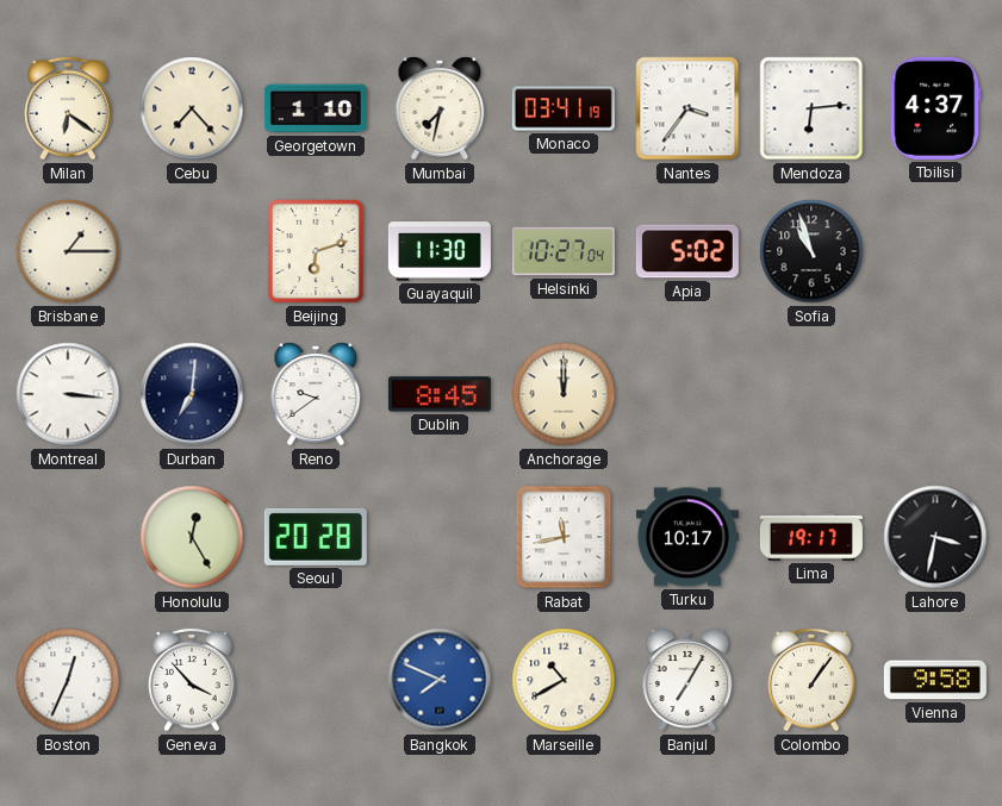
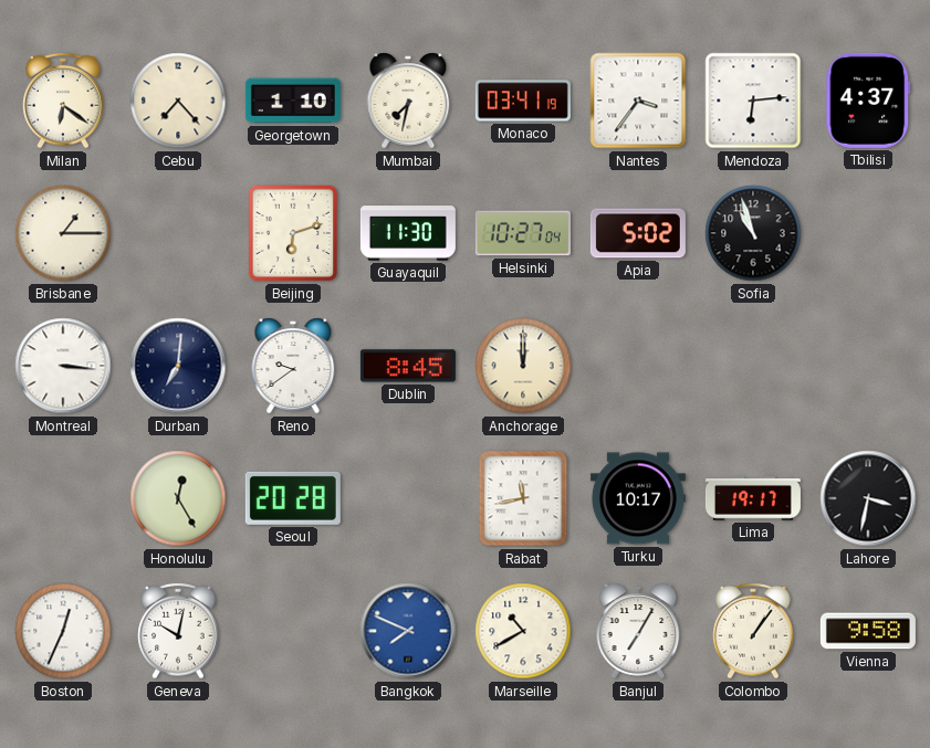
Geneva: 3:53 -> 10:02
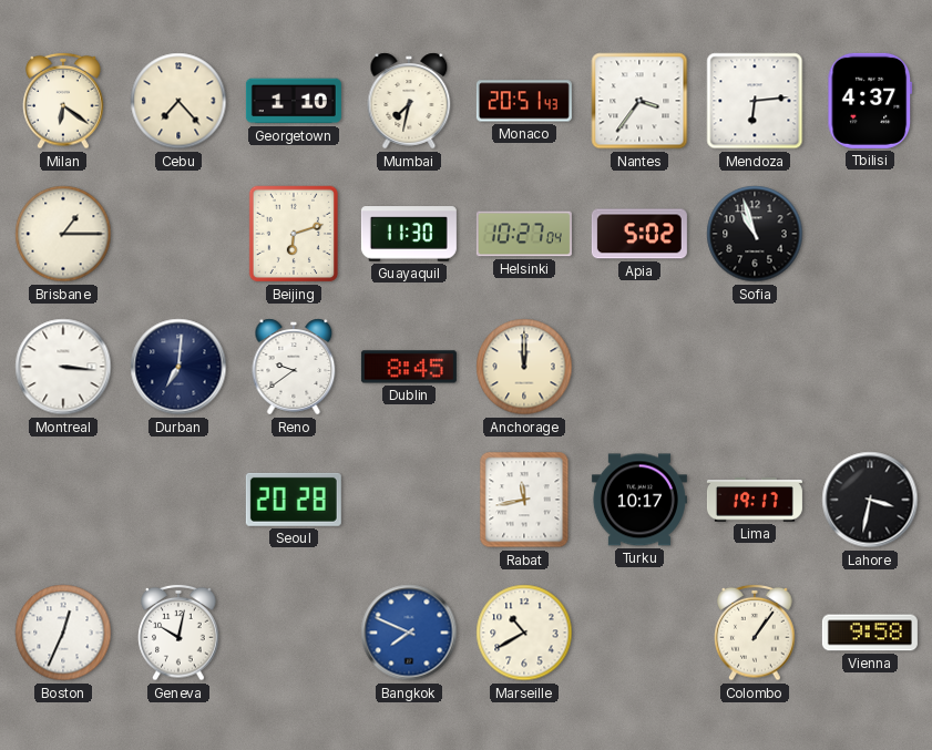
Monaco: 03:41 -> 20:51
Honolulu: 12:25 -> none
Banjul: 7:05 -> none
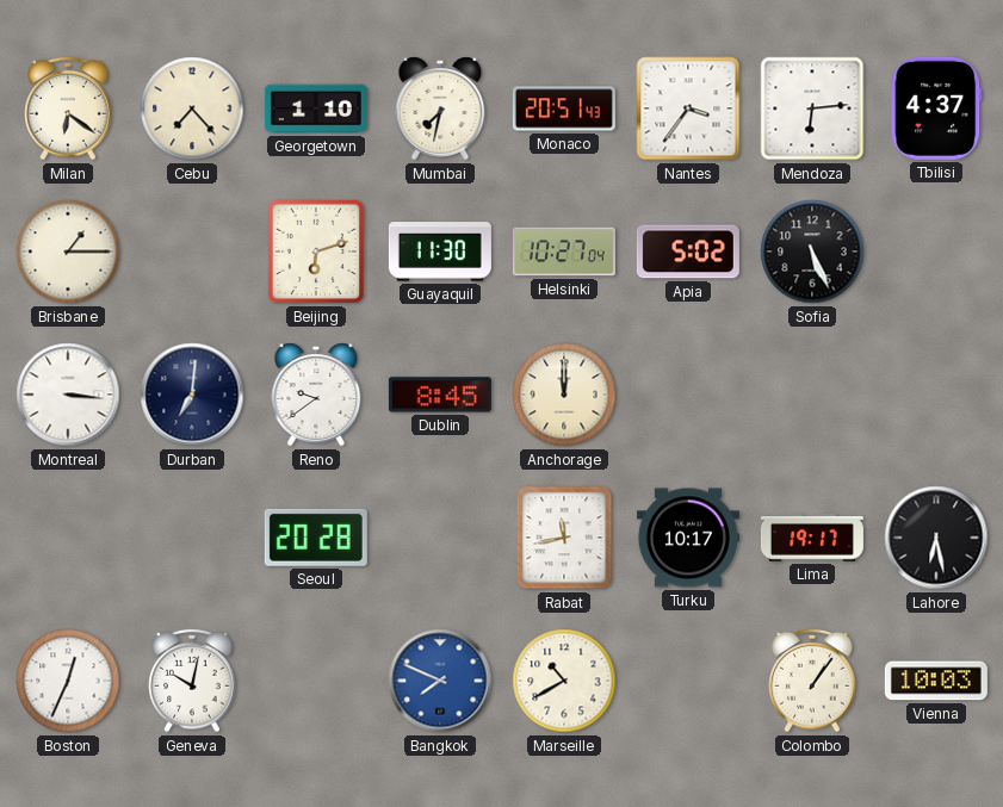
Sofia: 10:57 -> 5:26
Lahore: 3:32 -> 6:28
Vienna: 9:58 -> 10:03
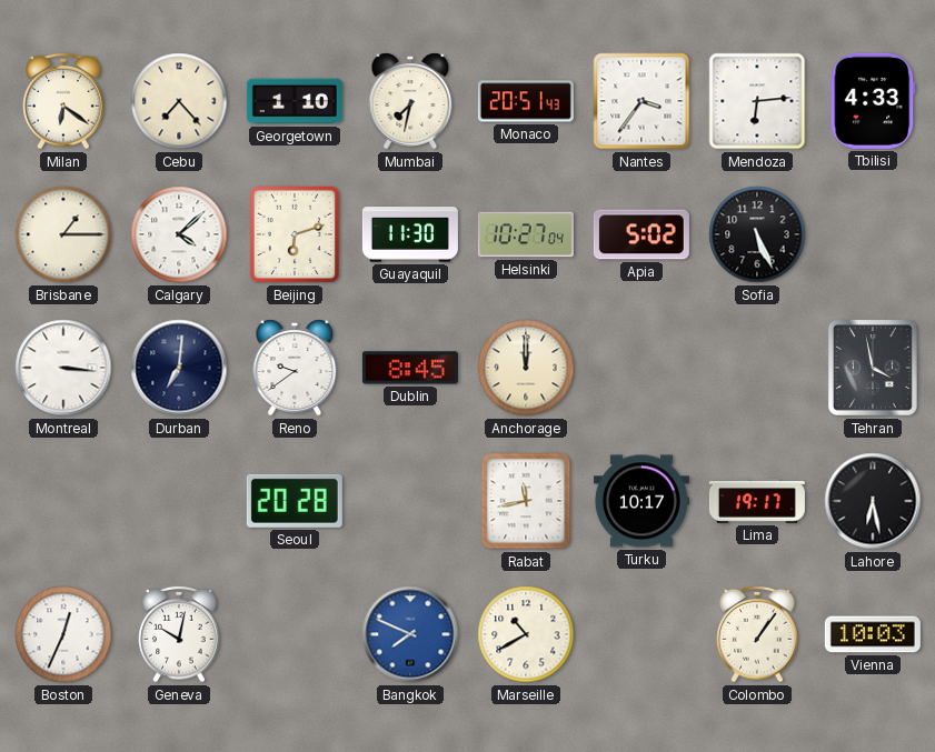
Tbilisi: 4:37 -> 4:33
Calgary: none -> 4:08
Tehran: none -> 3:58
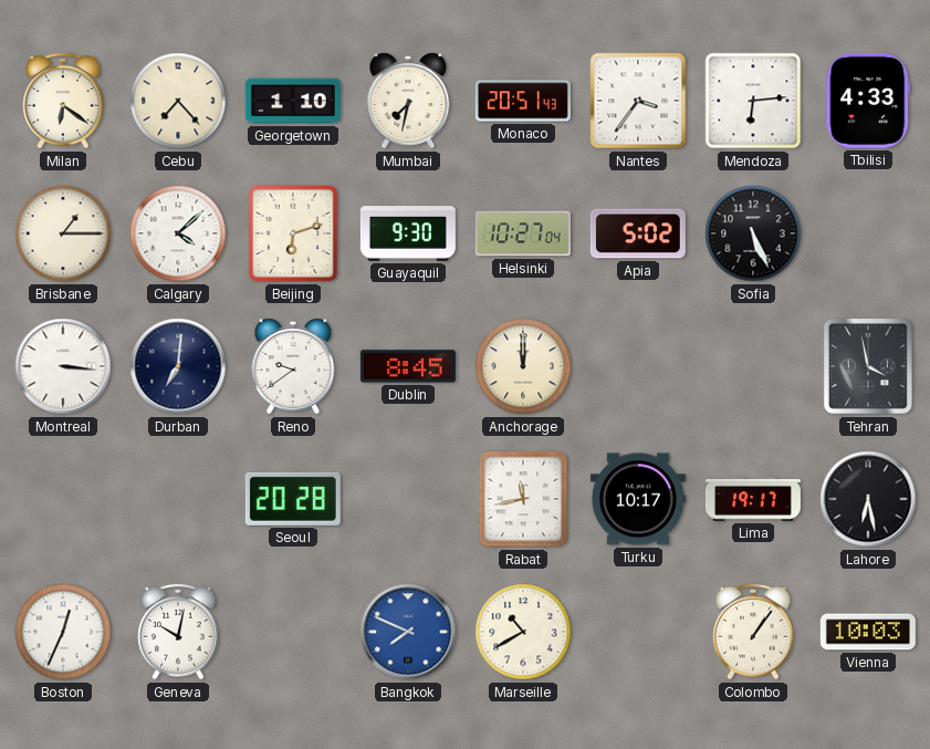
Guayaquil: 11:30 -> 9:30
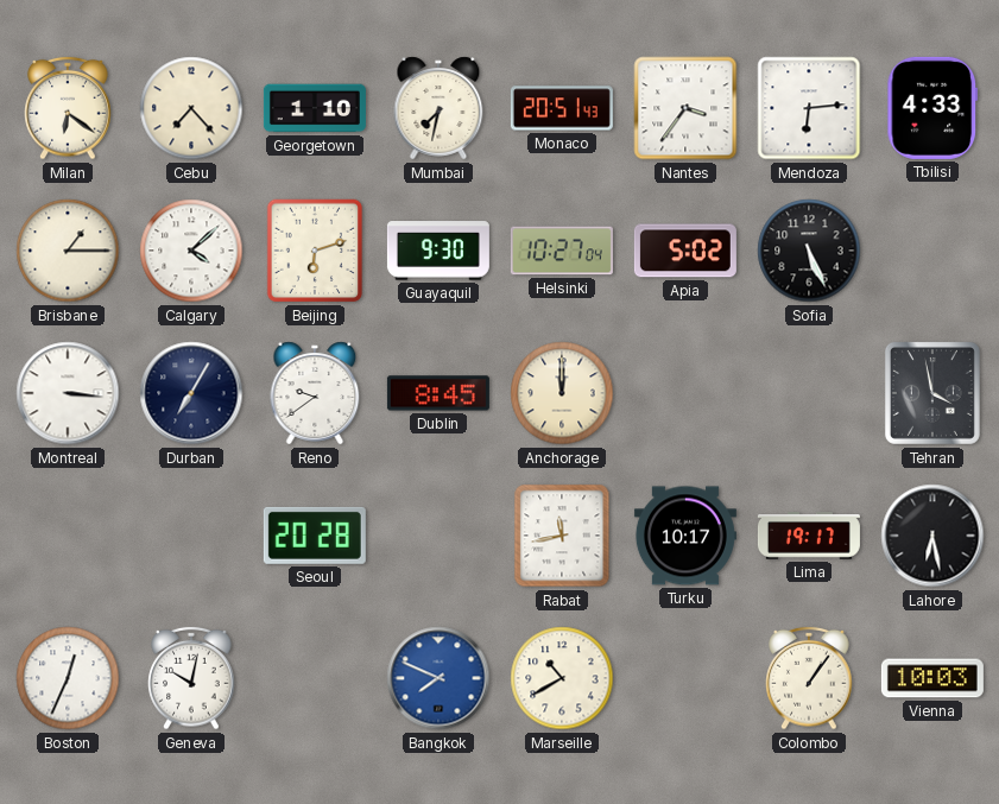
Durban: 7:01 -> 7:05
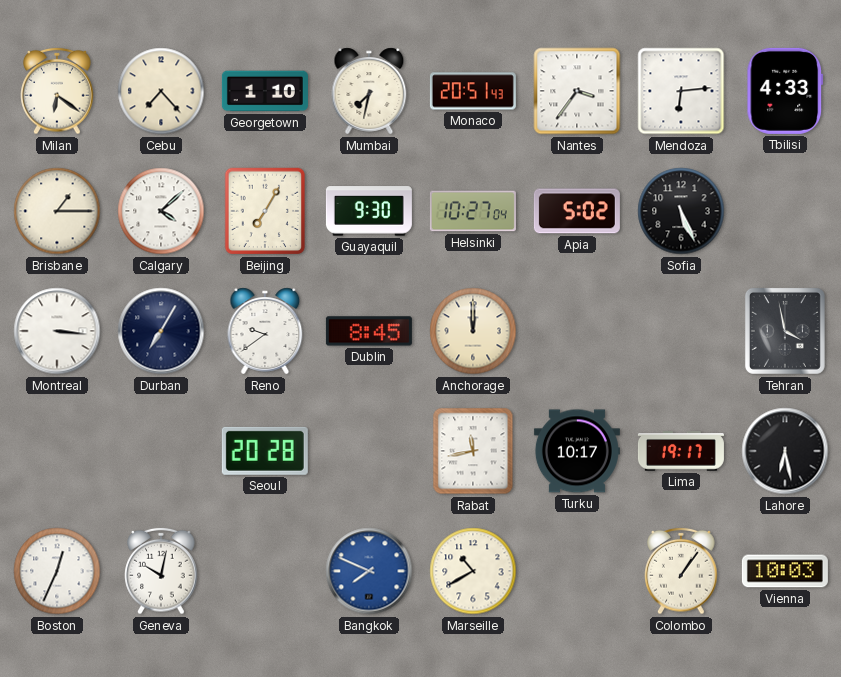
Beijing: 6:12 -> 7:05
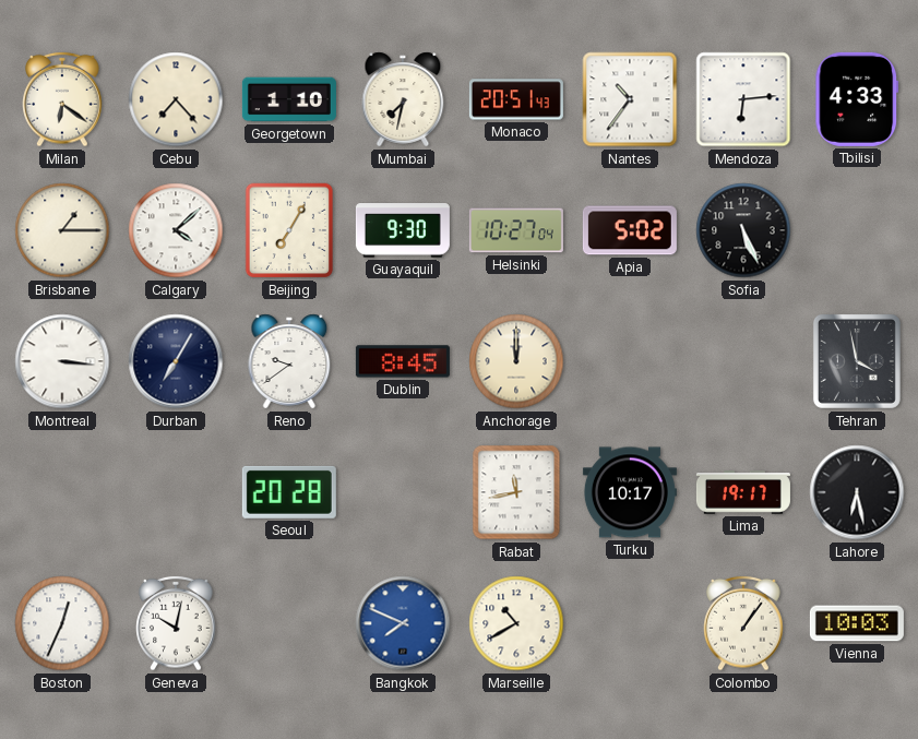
Nantes: 3:36 -> 10:36
